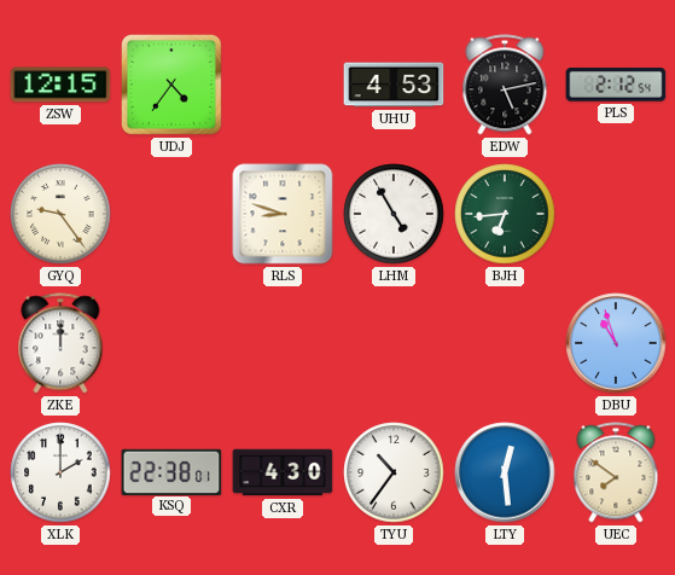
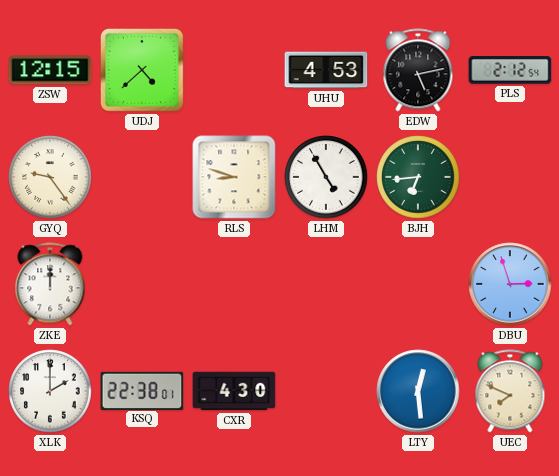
UDJ: 4:36 -> 4:38
DBU: 10:57 -> 2:57
TYU: 10:36 -> none
UEC: 7:51 -> 7:49
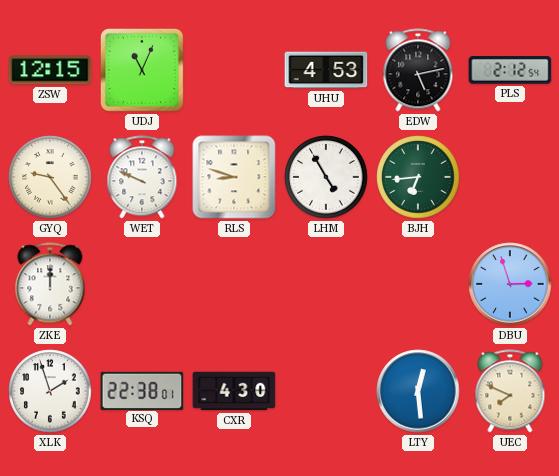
UDJ: 4:38 -> 11:04
WET: none -> 9:49
XLK: 2:00 -> 1:57
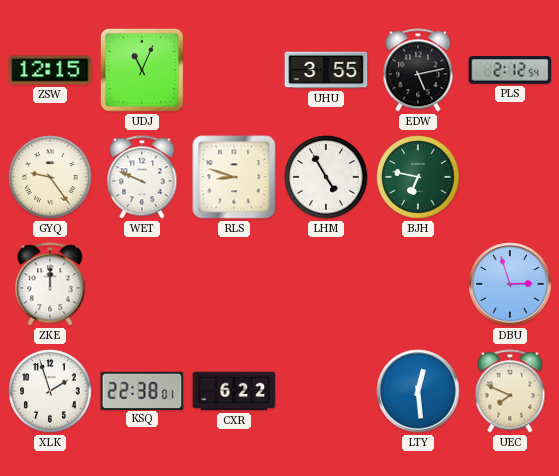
UHU: 4:53 -> 3:55
BJH: 6:44 -> 6:47
CXR: 4:30 -> 6:22
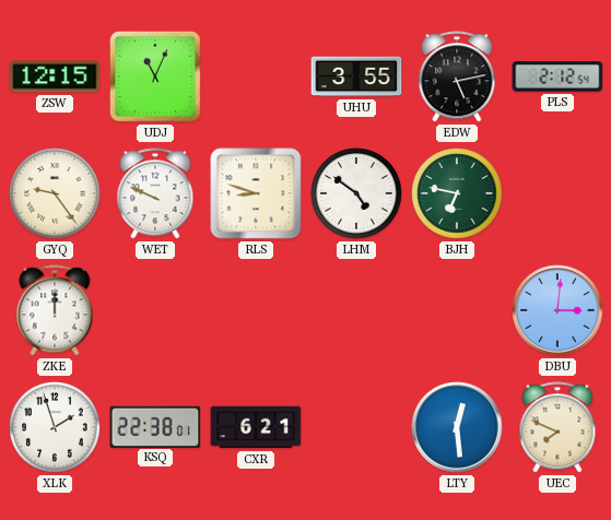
LHM: 4:55 -> 4:51
DBU: 2:57 -> 3:01
CXR: 6:22 -> 6:21
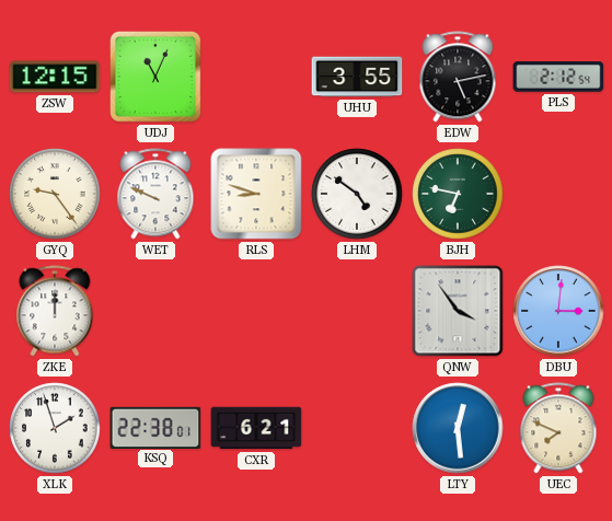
QNW: none -> 3:54
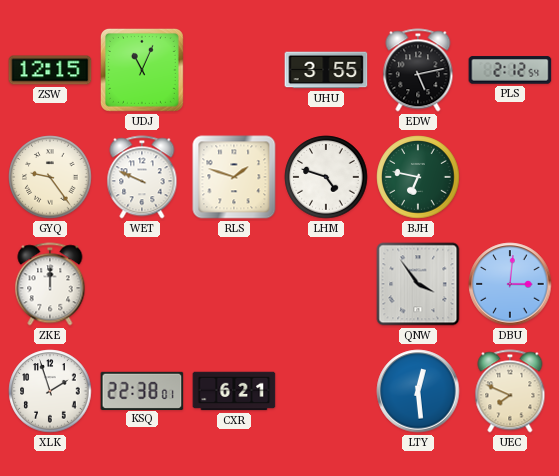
RLS: 8:48 -> 1:48
LHM: 4:51 -> 4:48
